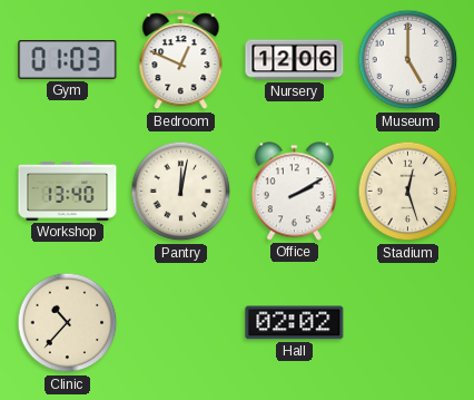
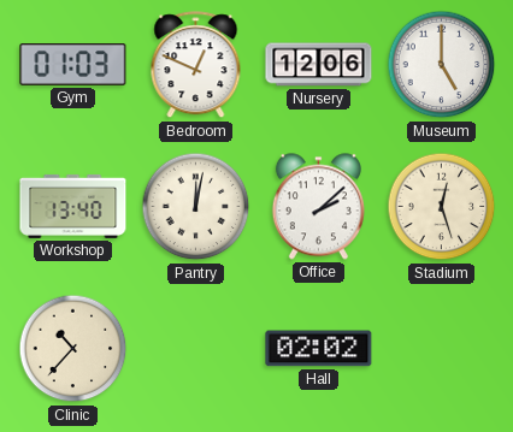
Office: 2:10 -> 2:08
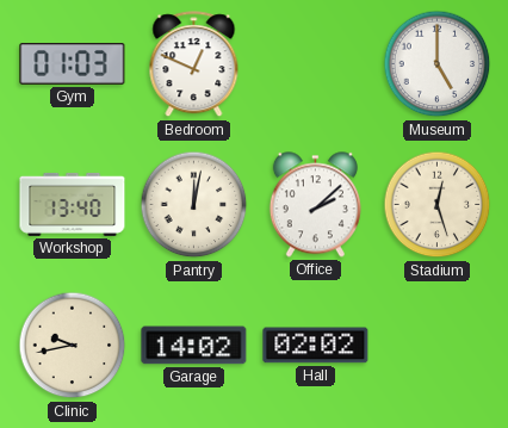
Nursery: 12:06 -> none
Clinic: 10:37 -> 9:43
Garage: none -> 14:02
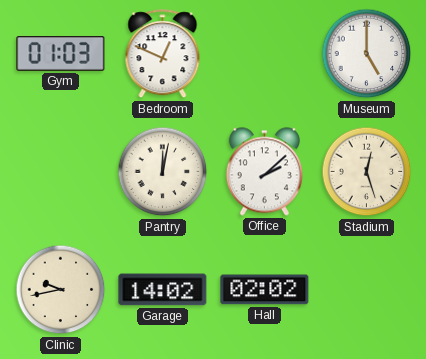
Workshop: 13:40 -> none
